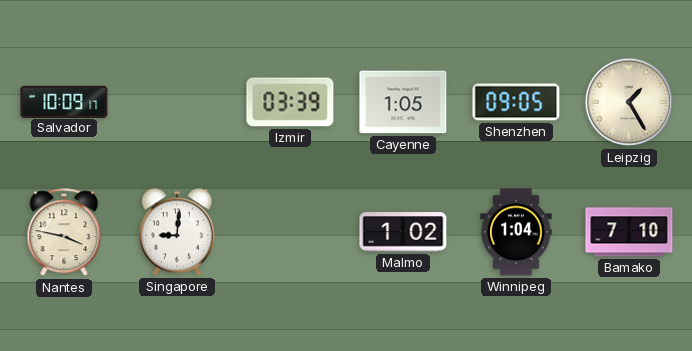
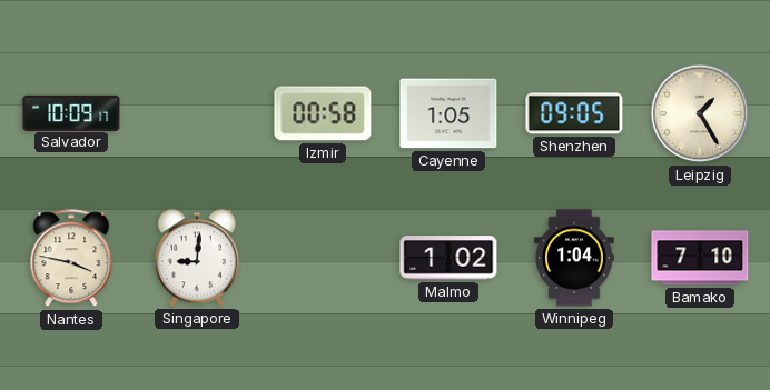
Izmir: 03:39 -> 00:58
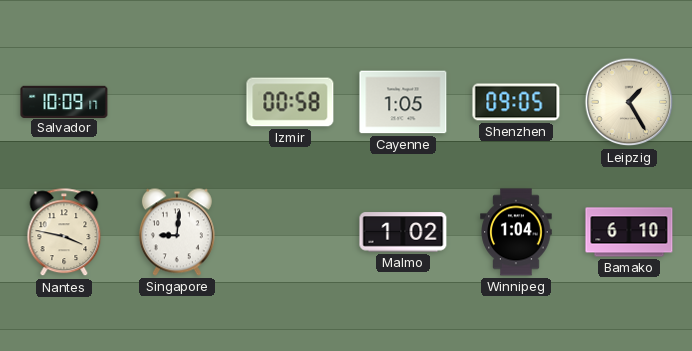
Bamako: 7:10 -> 6:10
